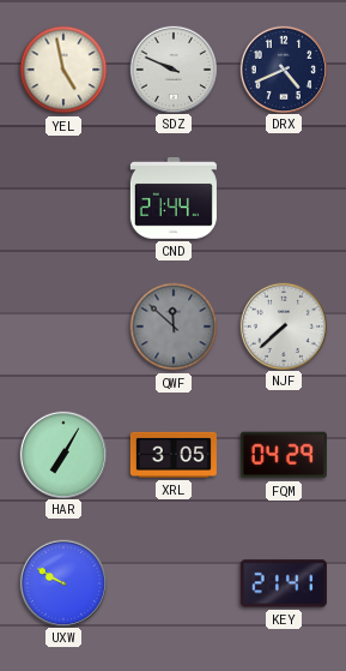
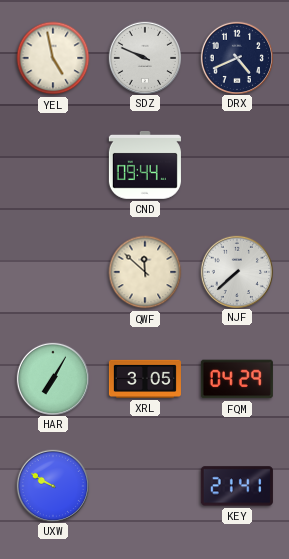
CND: 21:44 -> 09:44
QWF dial: grey -> cream
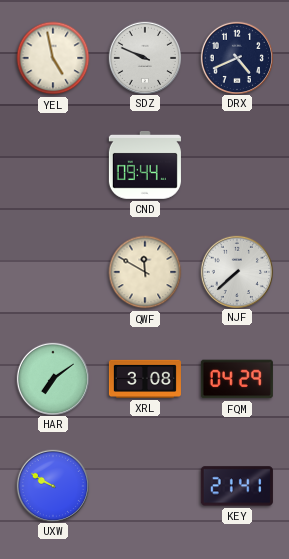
QWF: 11:52 -> 11:50
HAR: 7:05 -> 7:09
XRL: 3:05 -> 3:08
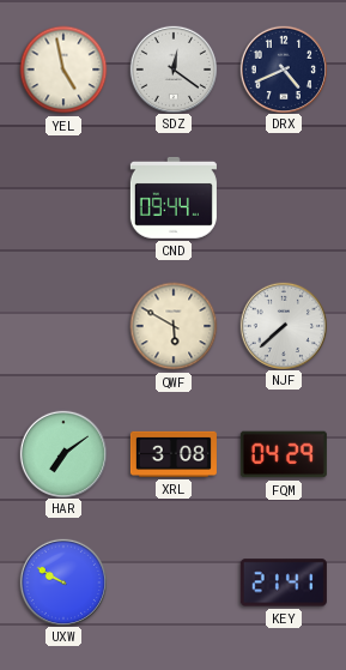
SDZ: 9:49 -> 12:21
QWF: 11:50 -> 5:50
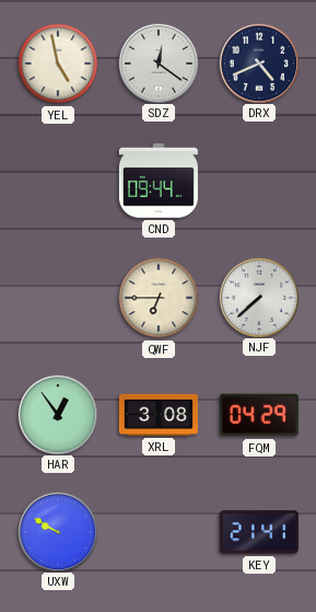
QWF: 5:50 -> 6:45
HAR: 7:09 -> 12:54
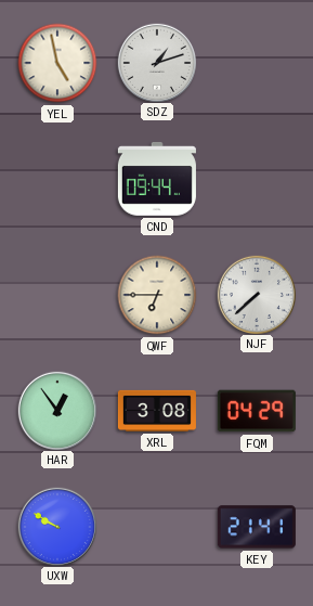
SDZ: 12:21 -> 1:12
DRX: 4:41 -> none
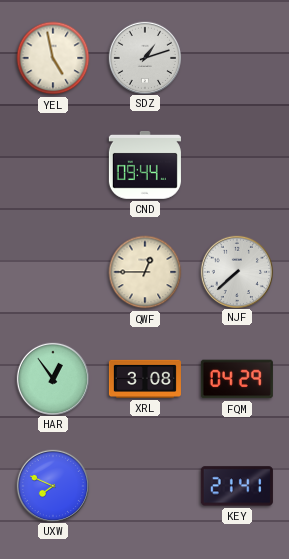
QWF: 6:45 -> 12:45
UXW: 9:50 -> 7:49
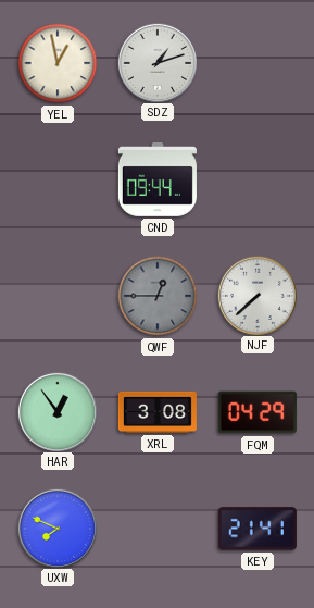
YEL: 4:58 -> 12:58
QWF dial: cream -> grey
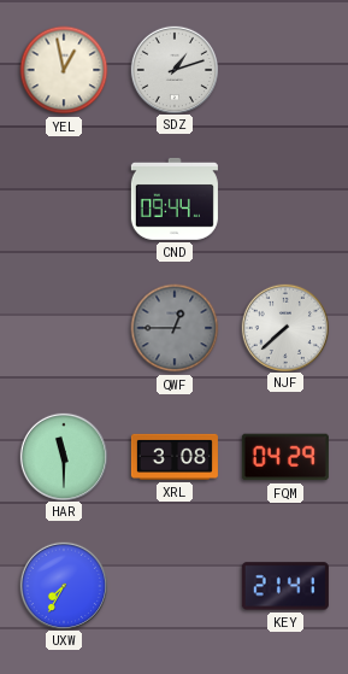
HAR: 12:54 -> 11:30
UXW: 7:49 -> 7:35
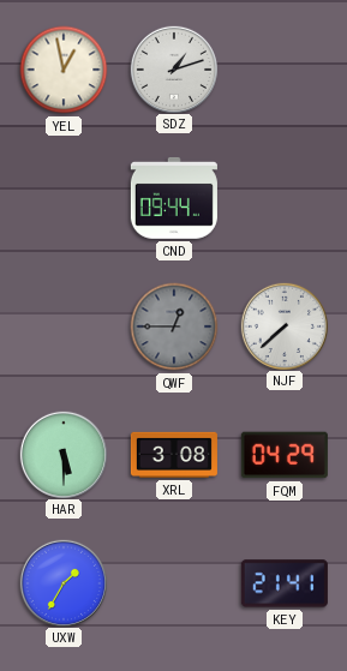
HAR: 11:30 -> 5:30
UXW: 7:35 -> 1:35
